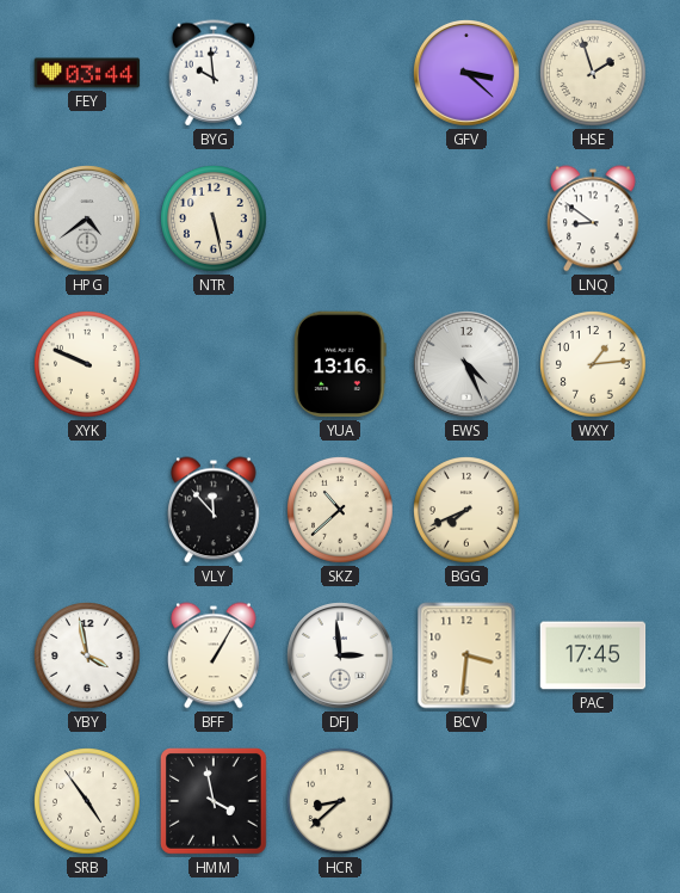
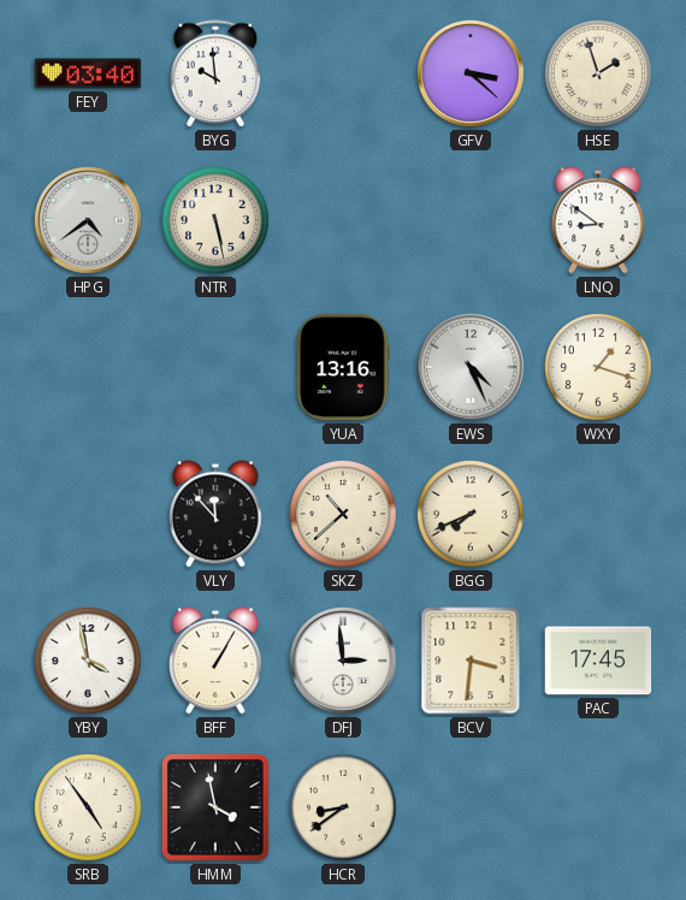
FEY: 03:44 -> 03:40
XYK: 9:49 -> none
WXY: 1:14 -> 1:18
HCR: 8:38 -> 8:39
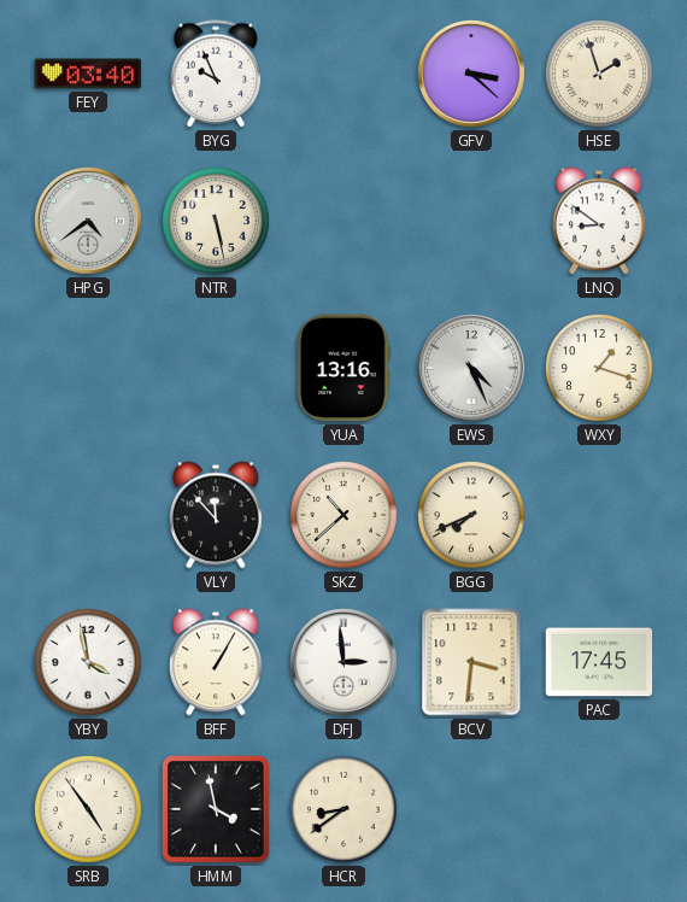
BYG: 9:59 -> 9:56
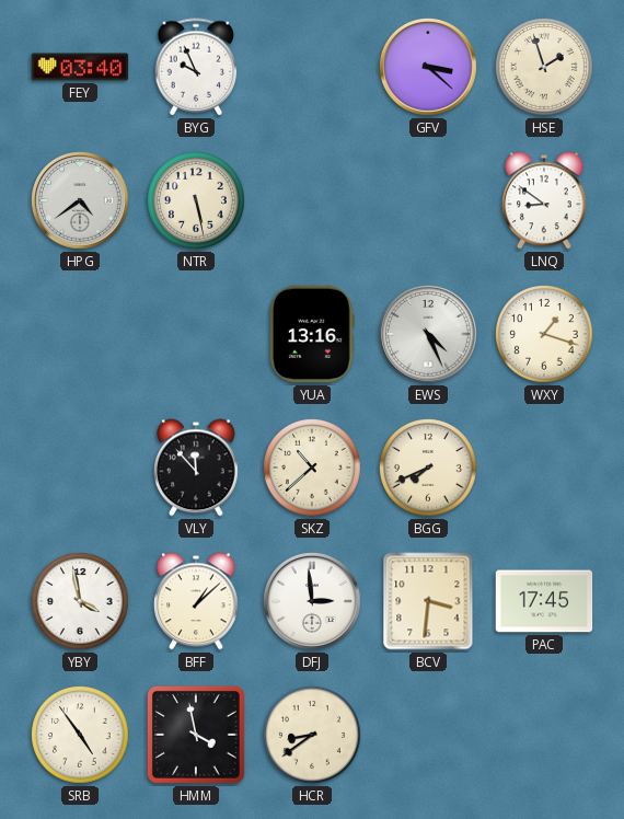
BFF: 1:05 -> 1:08
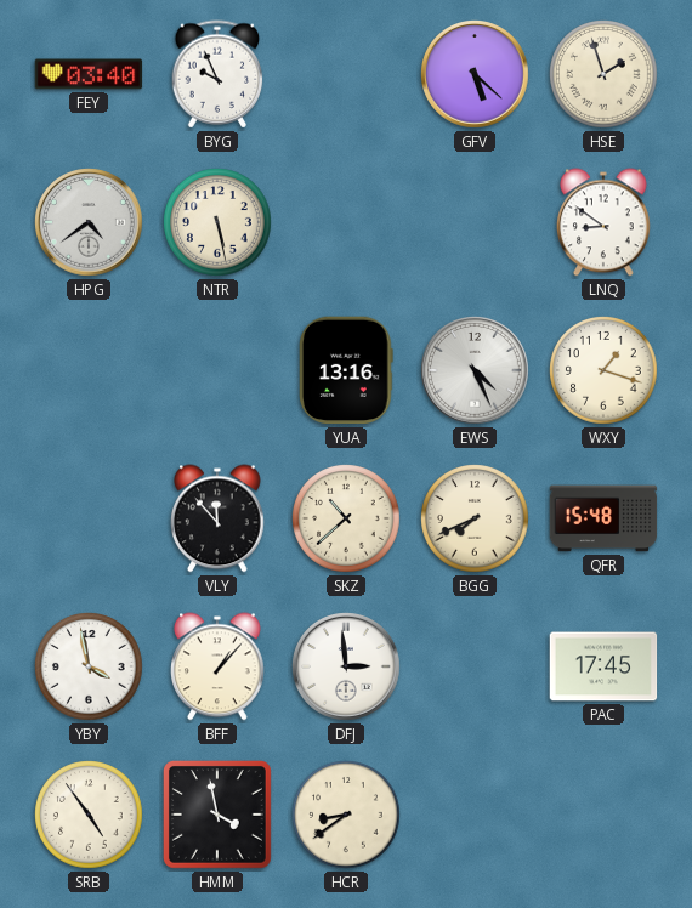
GFV: 3:22 -> 5:22
QFR: none -> 15:48
BFF: 1:08 -> 1:07
BCV: 3:31 -> none
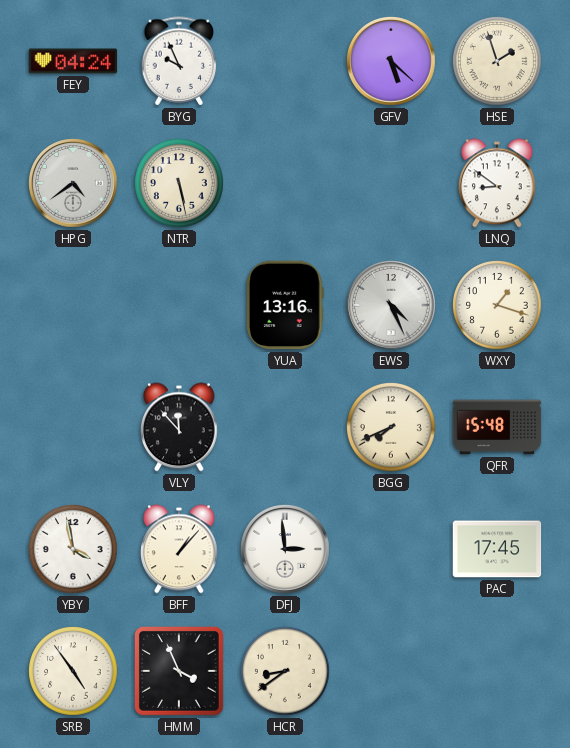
FEY: 03:40 -> 04:24
SKZ: 10:38 -> none
HMM: 3:58 -> 3:56
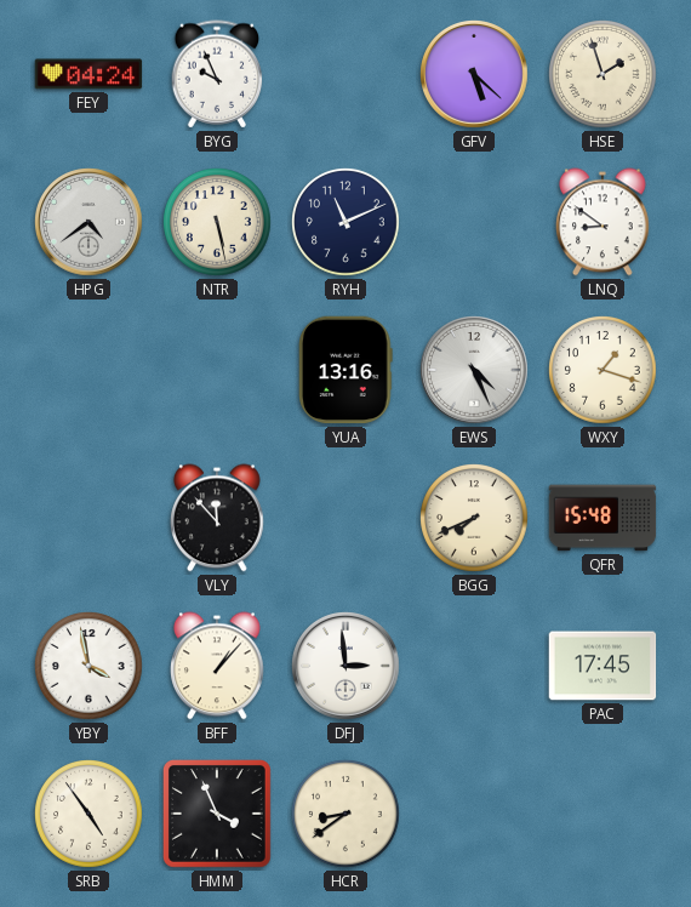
RYH: none -> 11:11
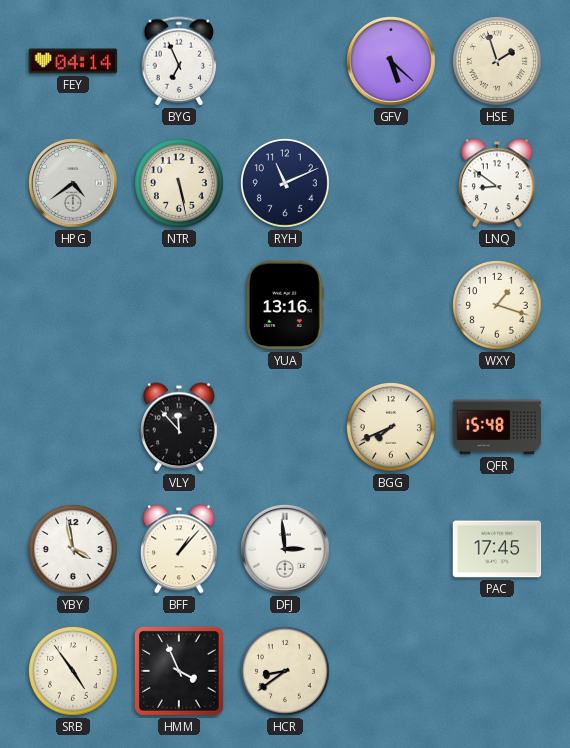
FEY: 04:24 -> 04:14
BYG: 9:56 -> 6:56
EWS: 4:26 -> none
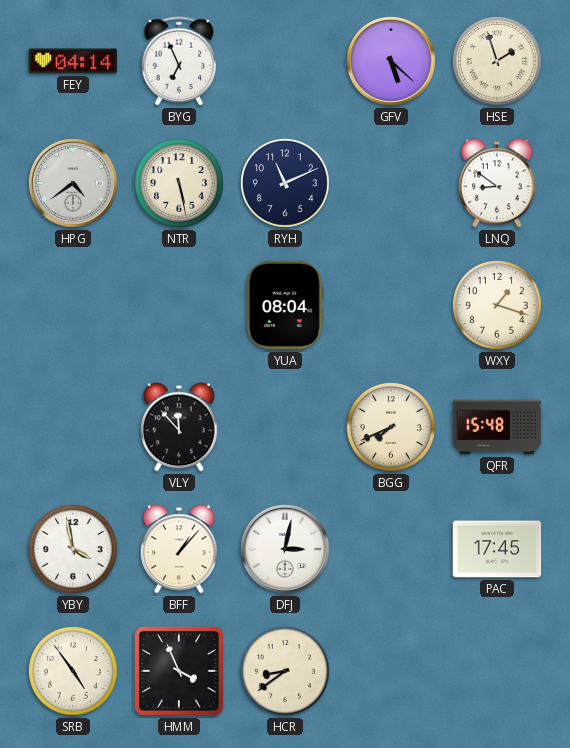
YUA: 13:16 -> 08:04
DFJ: 2:59 -> 3:02
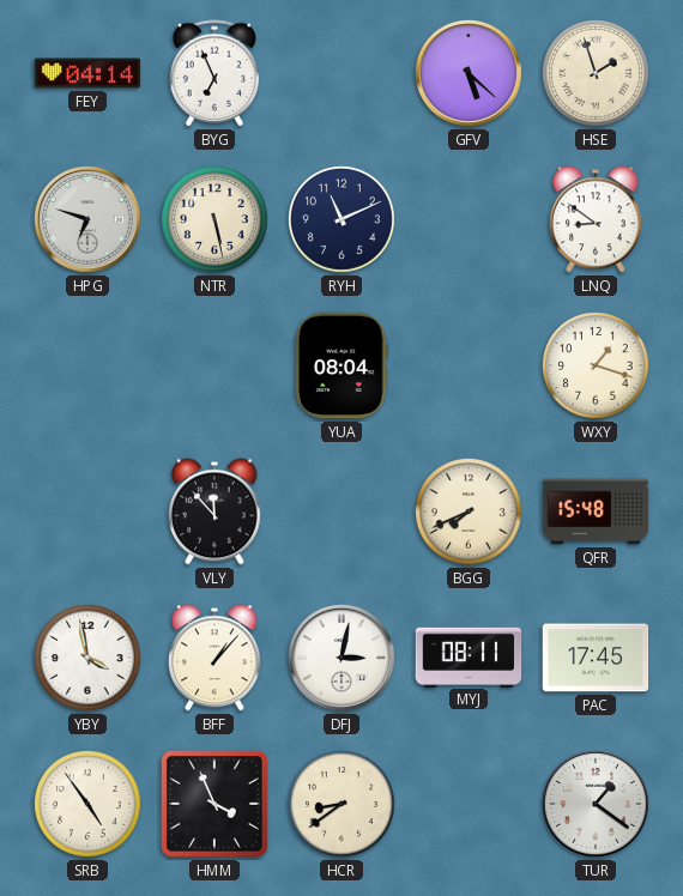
HPG: 4:39 -> 6:48
MYJ: none -> 08:11
TUR: none -> 1:21
